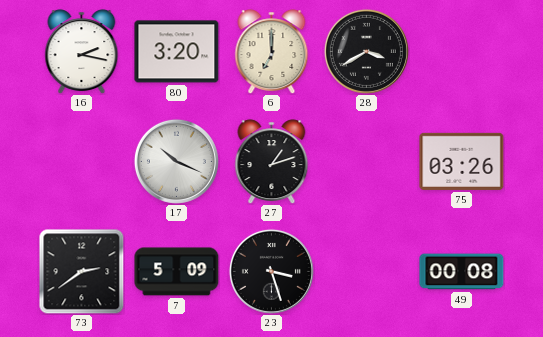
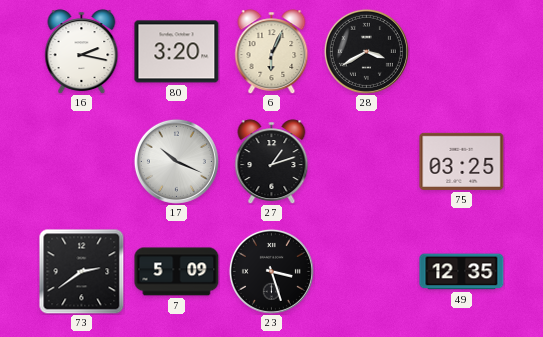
6: 7:00 -> 6:04
75: 03:26 -> 03:25
49: 00:08 -> 12:35
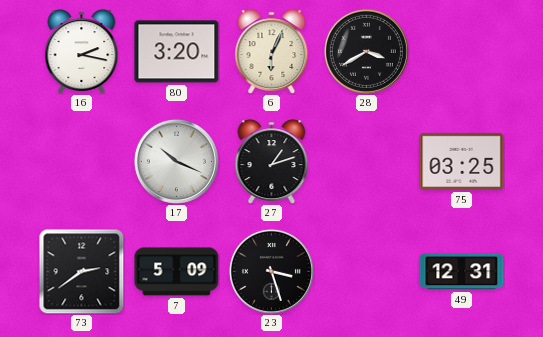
49: 12:35 -> 12:31
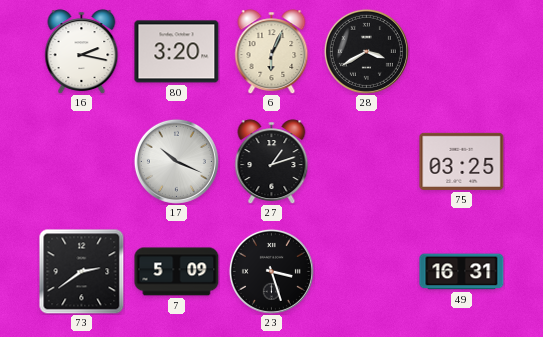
49: 12:31 -> 16:31
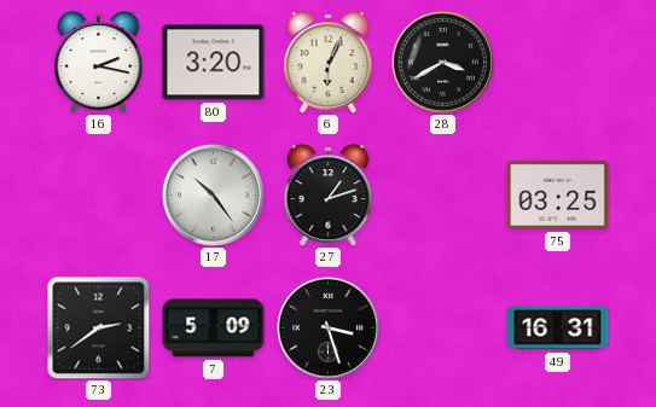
17: 10:19 -> 10:24
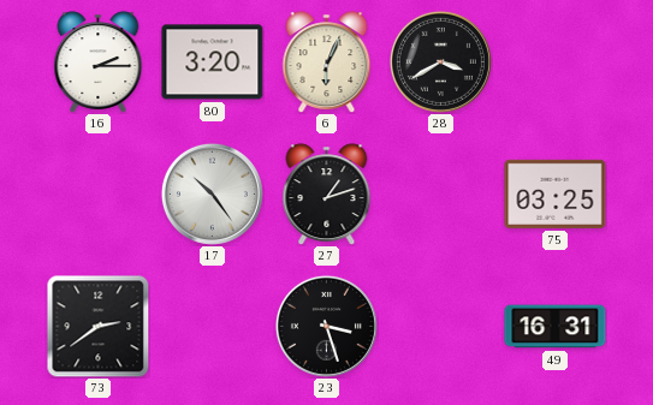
16: 2:17 -> 2:15
7: 5:09 -> none
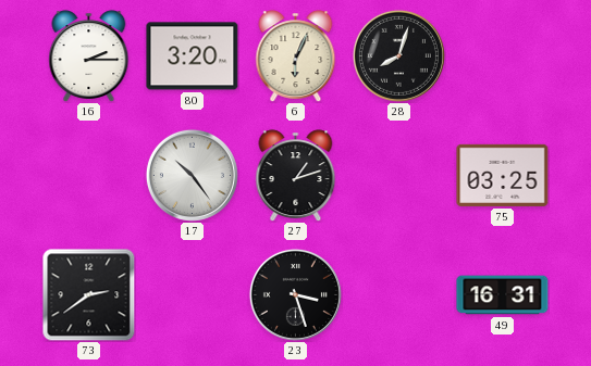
28: 3:40 -> 8:03
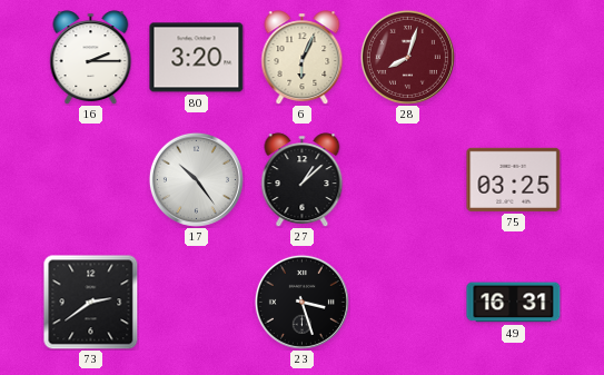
28 dial: black -> burgundy
27: 1:12 -> 1:08
